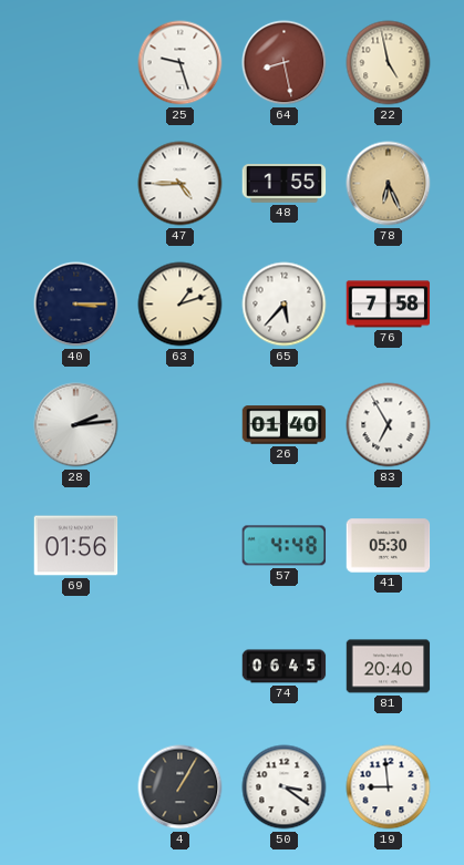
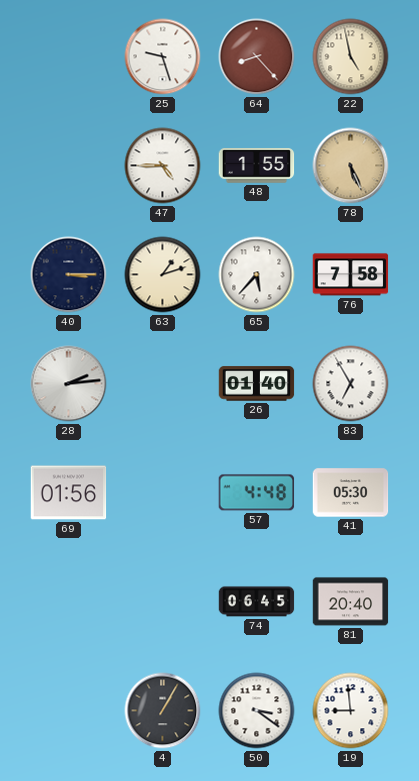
64: 8:28 -> 8:23
78: 6:26 -> 5:26
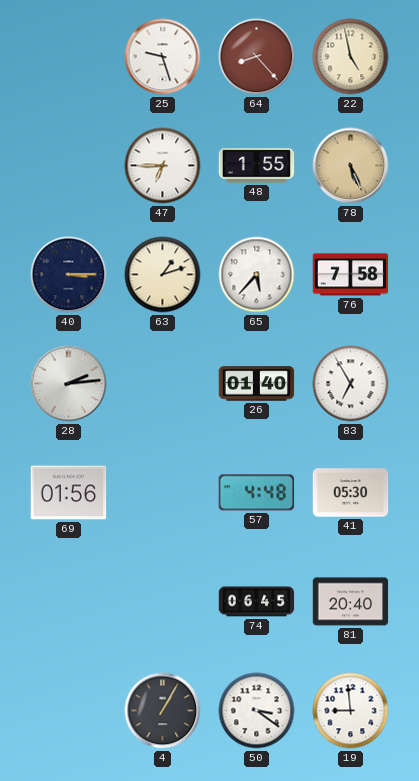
47: 4:45 -> 6:45
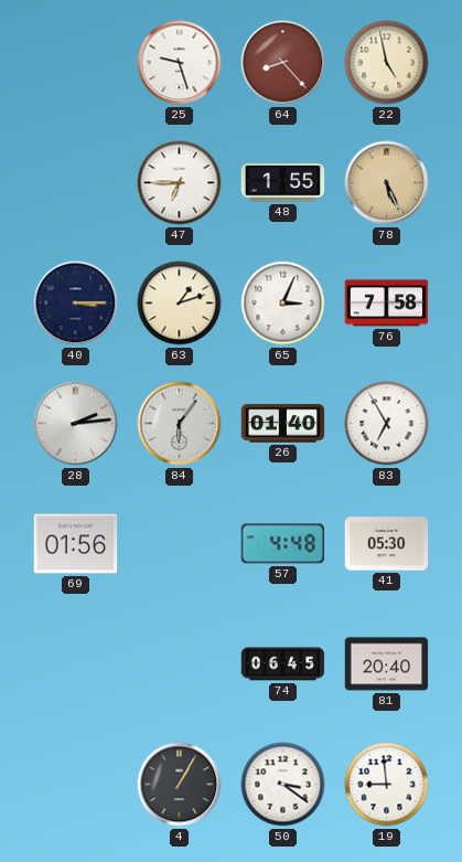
65: 5:37 -> 3:04
84: none -> 6:06
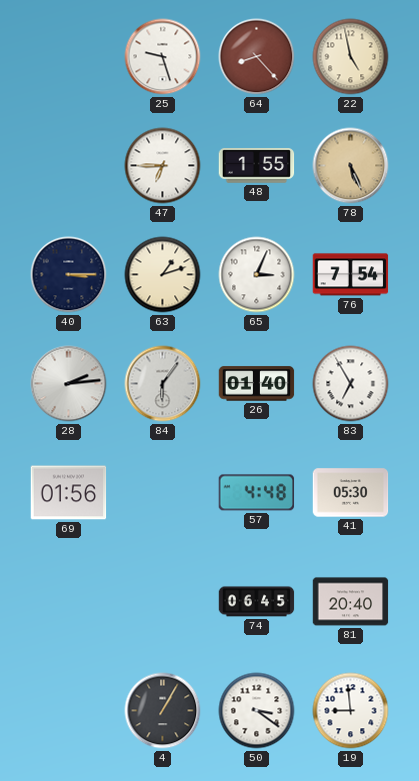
76: 7:58 -> 7:54
